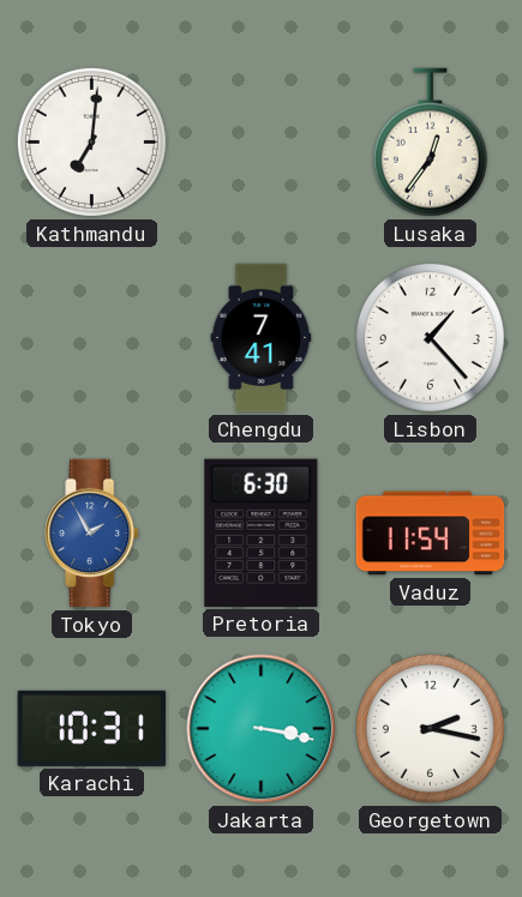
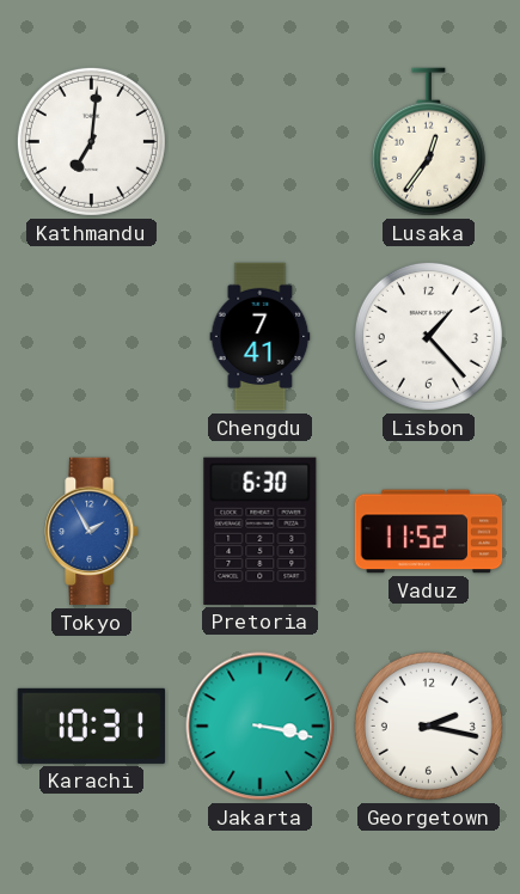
Vaduz: 11:54 -> 11:52
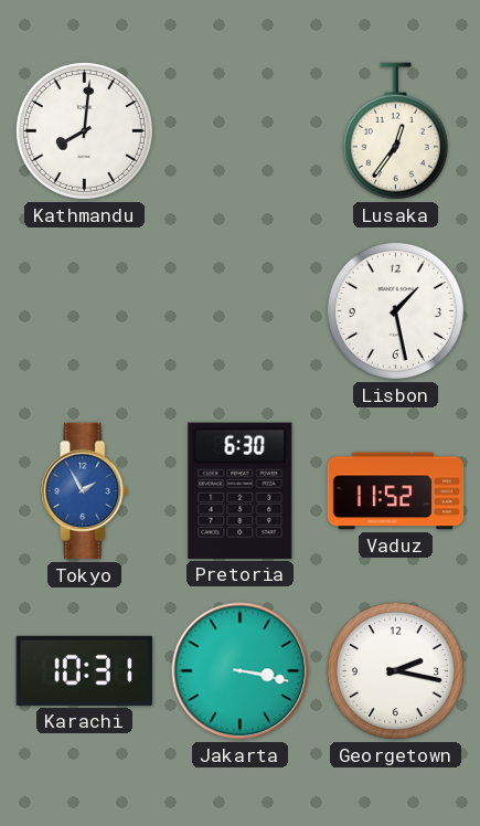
Kathmandu: 7:01 -> 8:01
Chengdu: 7:41 -> none
Lisbon: 1:23 -> 1:28
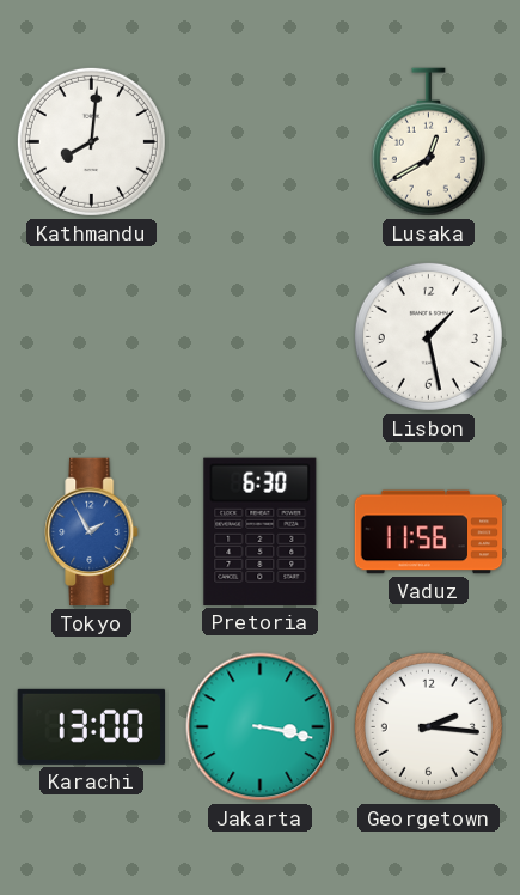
Lusaka: 12:36 -> 12:40
Vaduz: 11:52 -> 11:56
Karachi: 10:31 -> 13:00
Georgetown: 2:17 -> 2:16
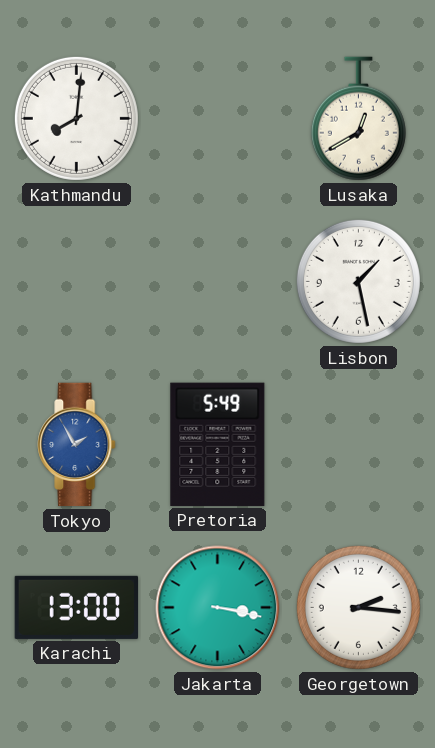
Pretoria: 6:30 -> 5:49
Vaduz: 11:56 -> none
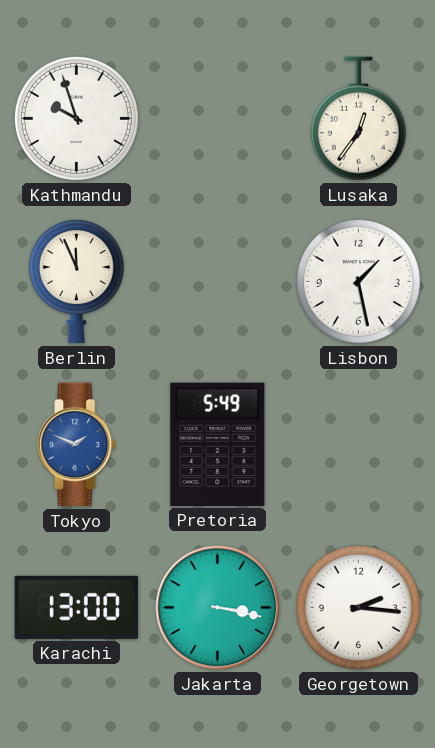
Kathmandu: 8:01 -> 9:57
Lusaka: 12:40 -> 12:36
Berlin: none -> 11:56
Tokyo: 1:55 -> 1:49
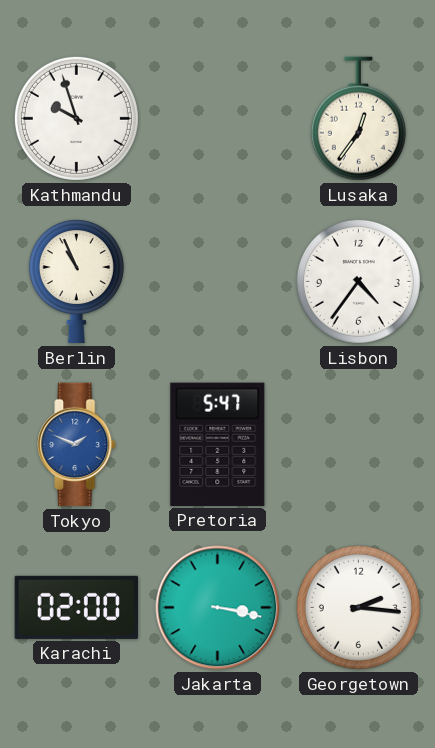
Berlin: 11:56 -> 10:56
Lisbon: 1:28 -> 4:36
Pretoria: 5:49 -> 5:47
Karachi: 13:00 -> 02:00
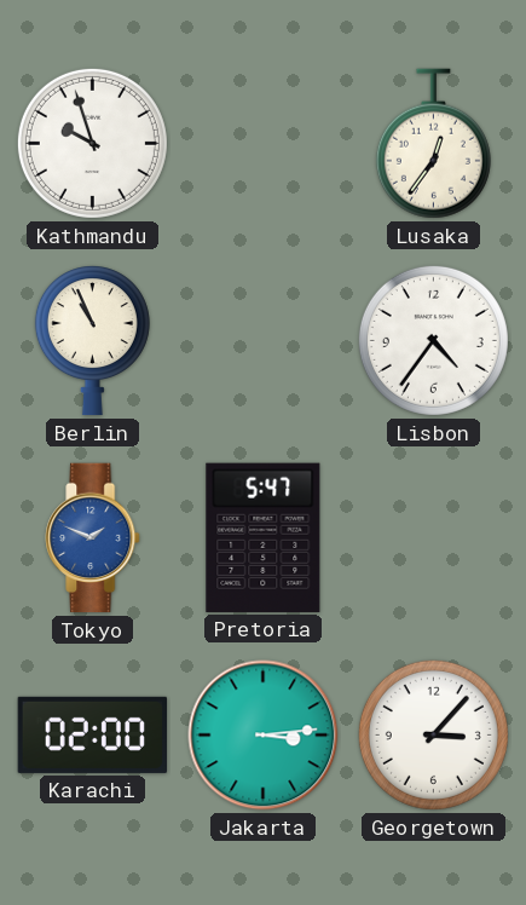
Jakarta: 3:17 -> 3:14
Georgetown: 2:16 -> 3:07
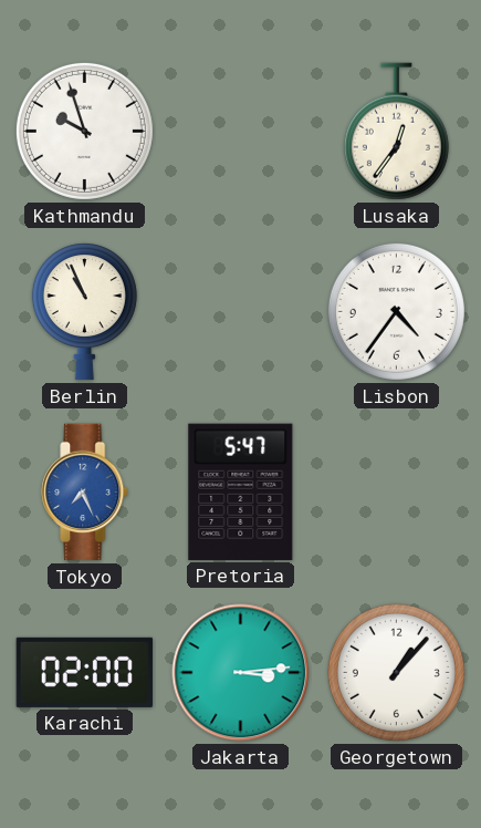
Tokyo: 1:49 -> 7:26
Georgetown: 3:07 -> 1:07
